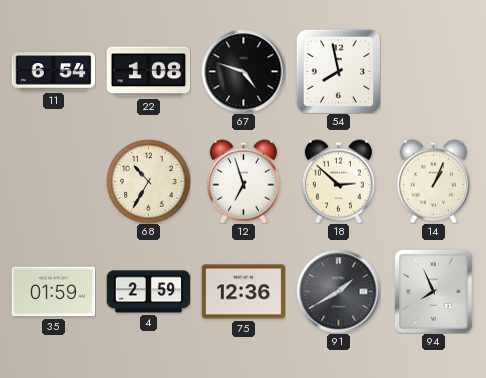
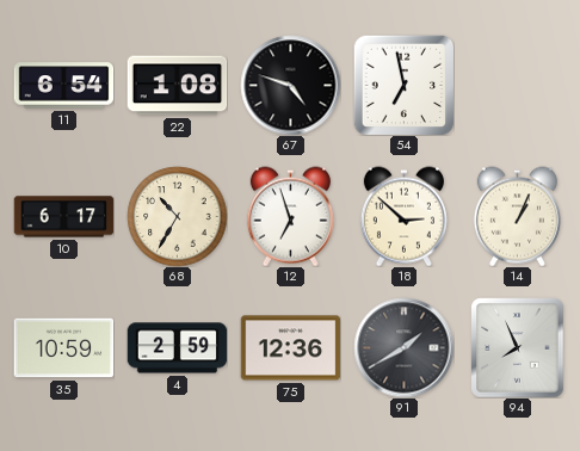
54: 7:58 -> 6:58
10: none -> 6:17
35: 01:59 -> 10:59
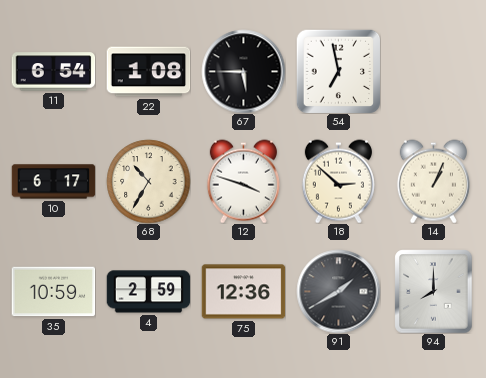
67: 4:48 -> 5:45
12: 6:57 -> 3:48
94: 7:56 -> 8:00
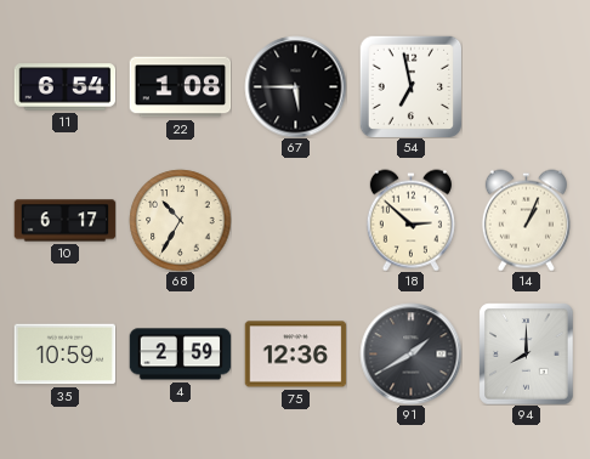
12: 3:48 -> none
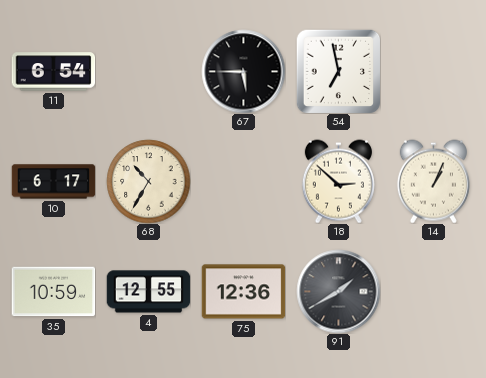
22: 1:08 -> none
4: 2:59 -> 12:55
94: 8:00 -> none
